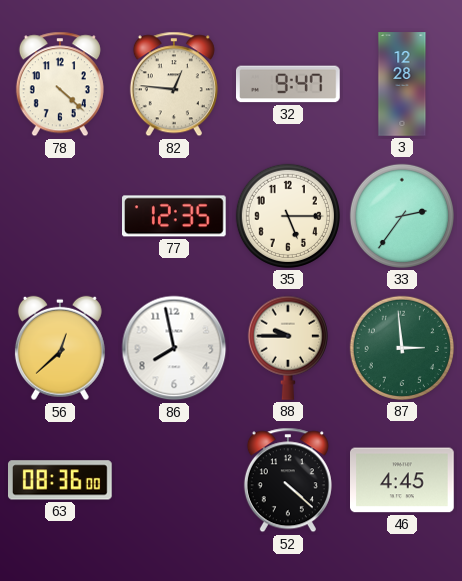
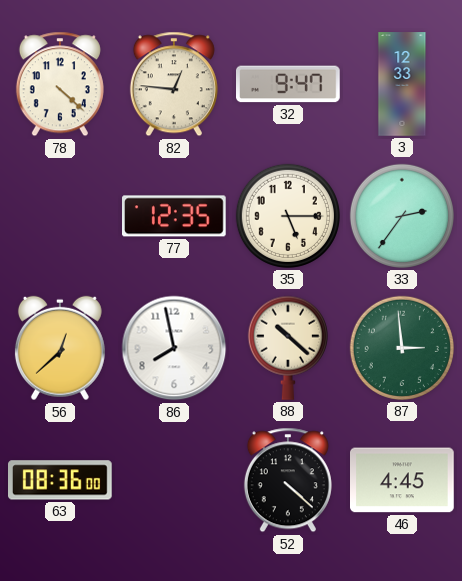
3: 12:28 -> 12:33
88: 9:45 -> 10:22
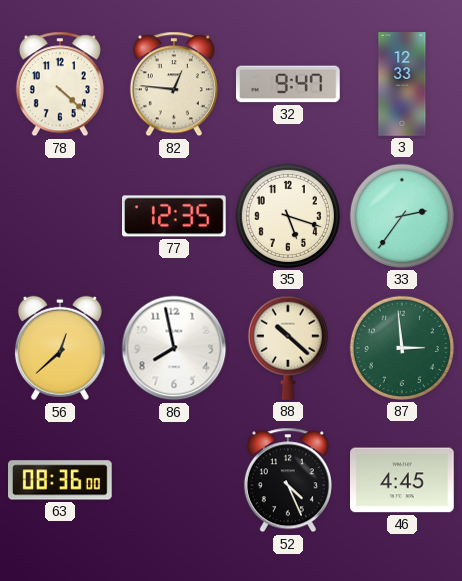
35: 5:15 -> 5:18
52: 4:22 -> 4:26
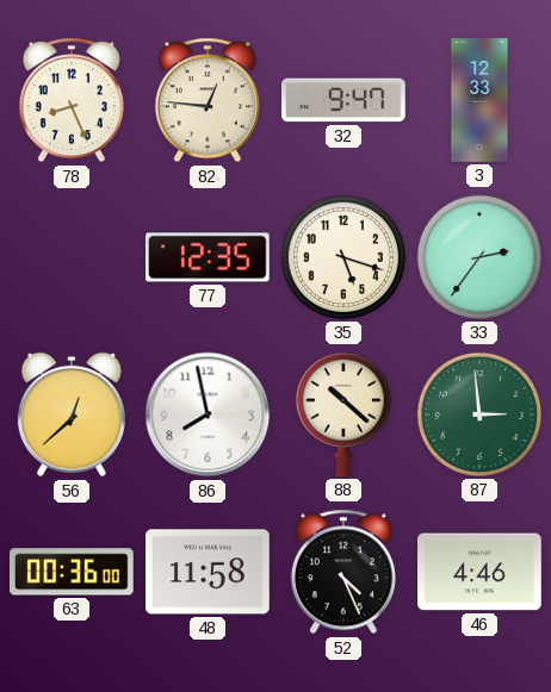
78: 4:22 -> 8:26
63: 08:36 -> 00:36
48: none -> 11:58
46: 4:45 -> 4:46
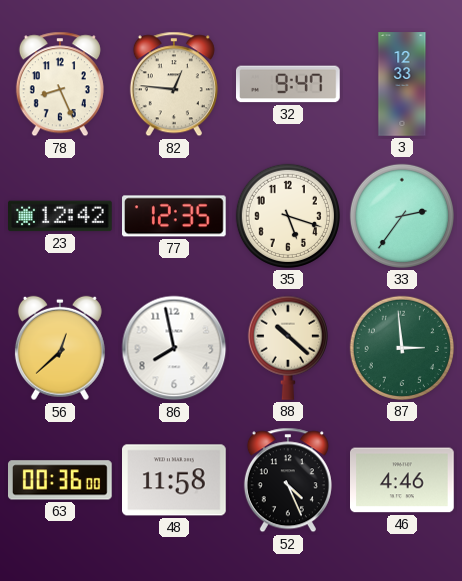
23: none -> 12:42
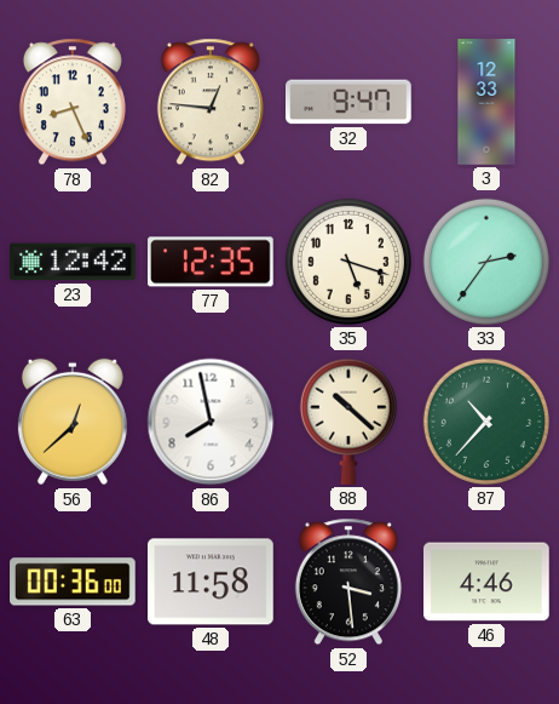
87: 2:59 -> 10:37
52: 4:26 -> 3:29
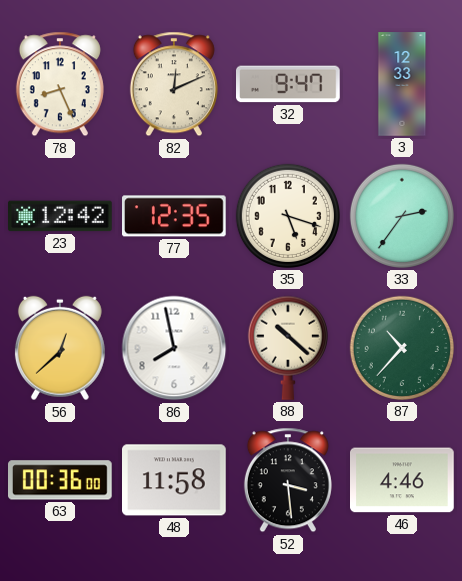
82: 12:46 -> 12:11
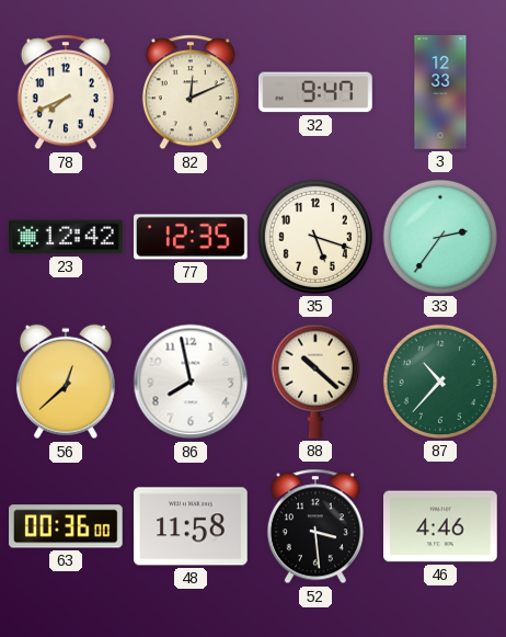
78: 8:26 -> 7:41
